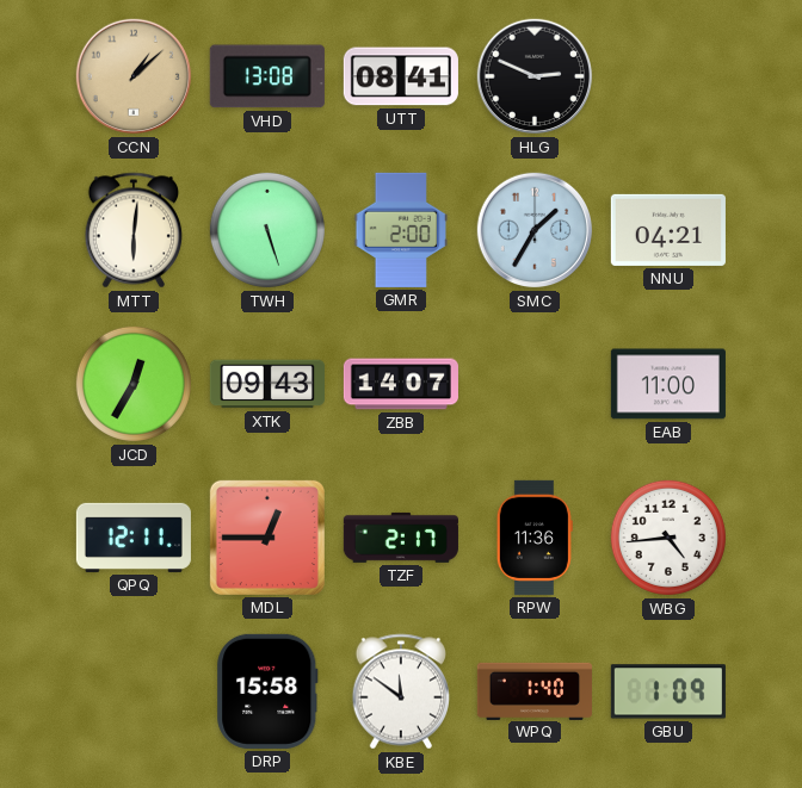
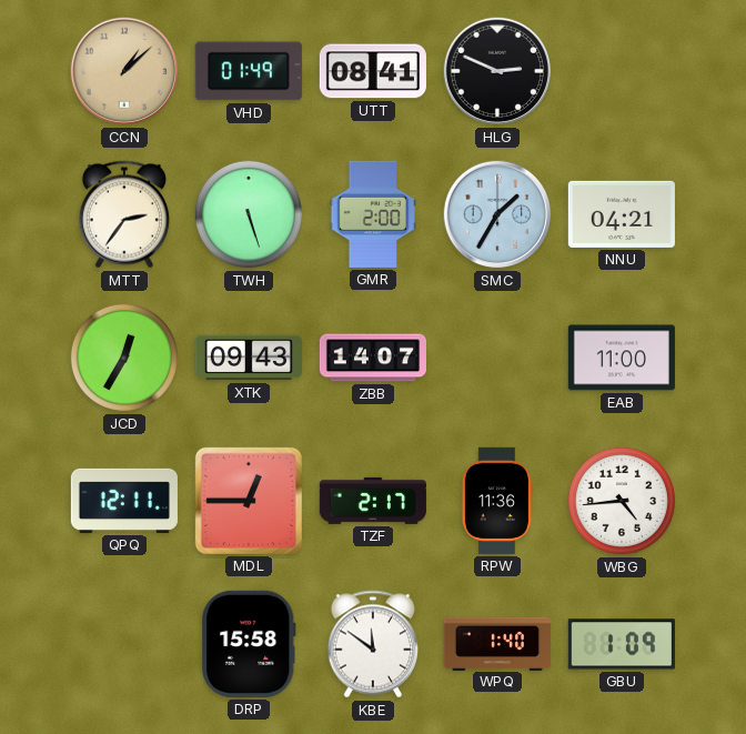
VHD: 13:08 -> 01:49
MTT: 6:01 -> 2:36
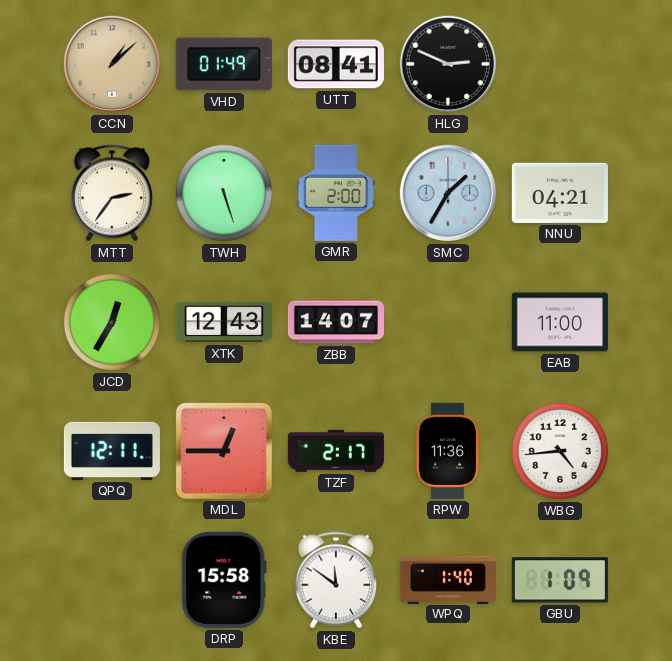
XTK: 09:43 -> 12:43
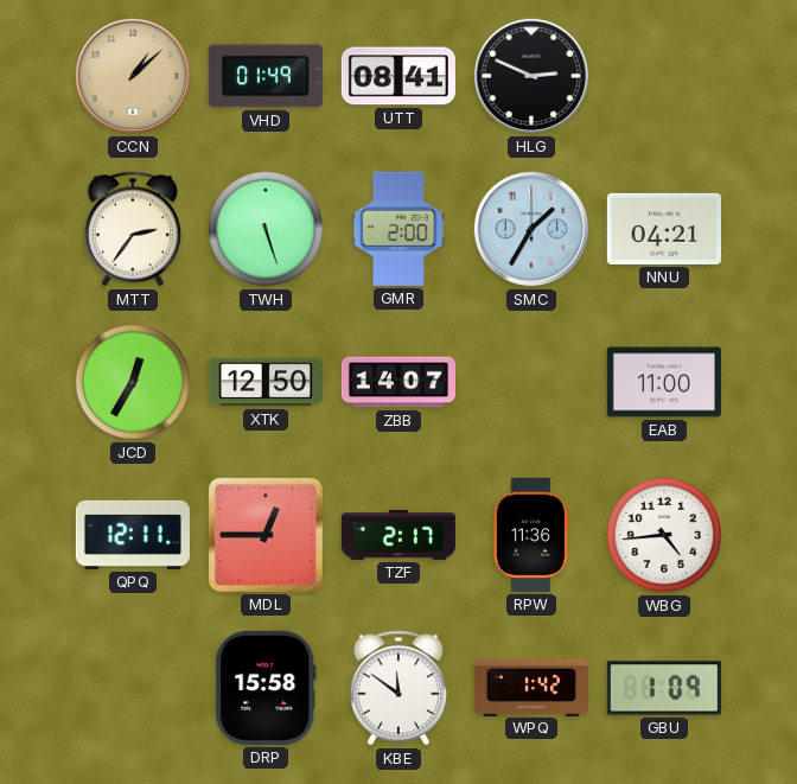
XTK: 12:43 -> 12:50
WPQ: 1:40 -> 1:42
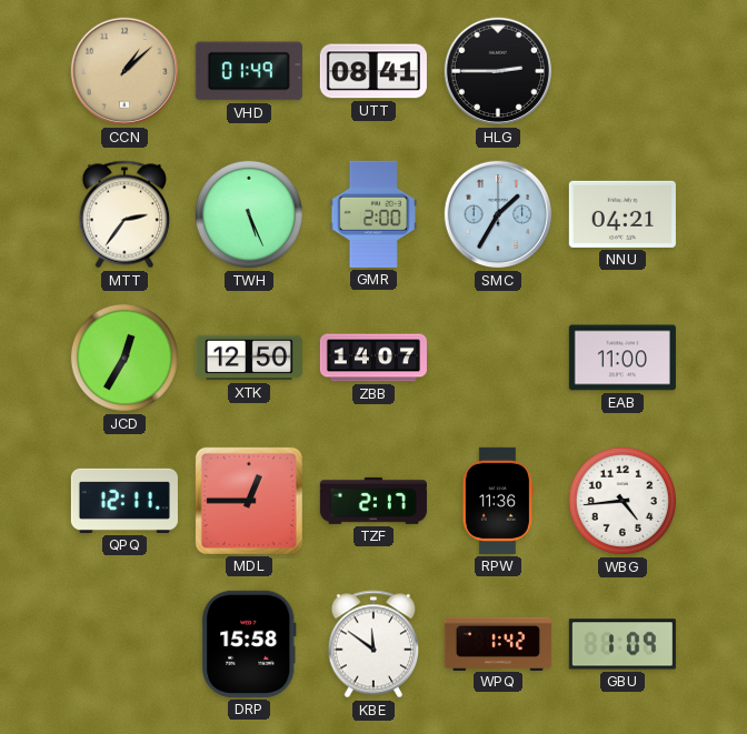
HLG: 2:49 -> 2:45
TWH: 5:27 -> 5:26
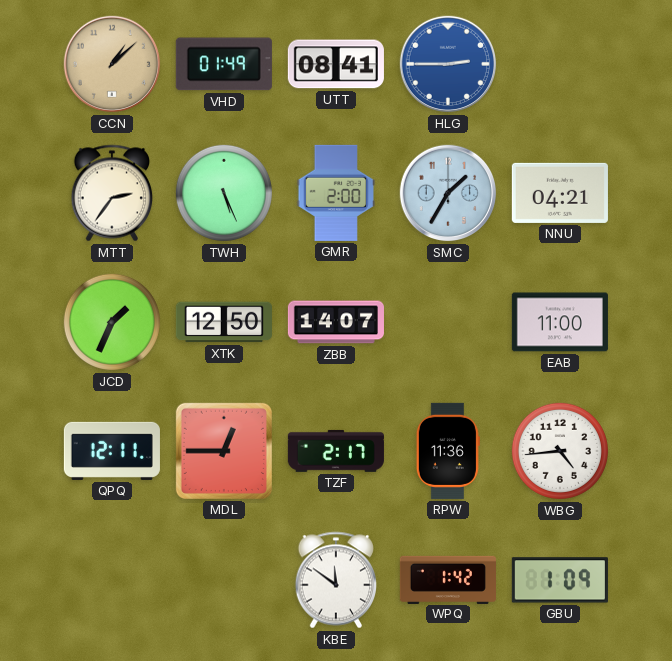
HLG dial: black -> blue
JCD: 12:35 -> 1:34
DRP: 15:58 -> none
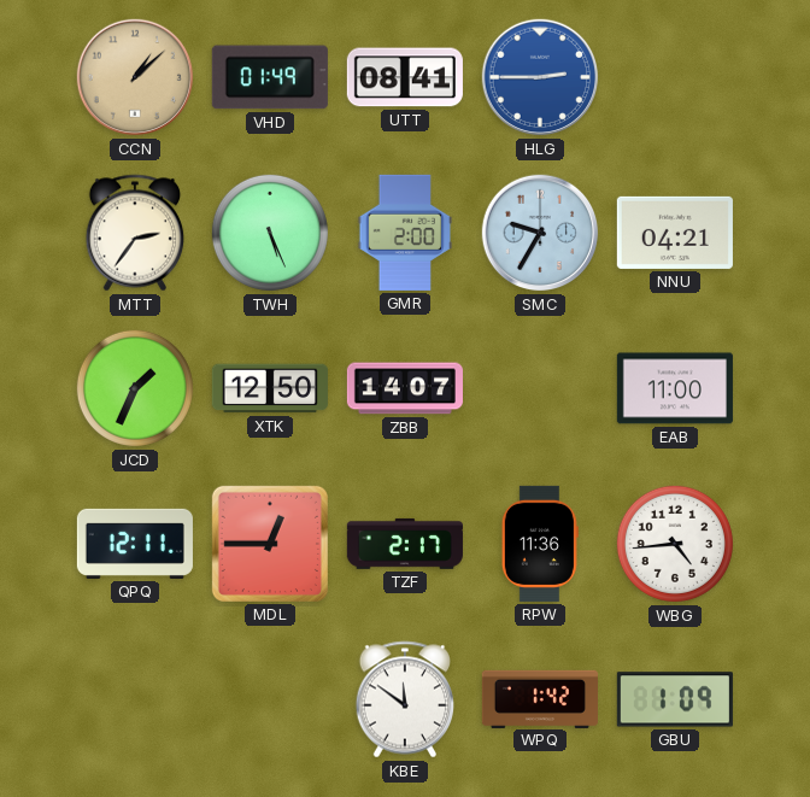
SMC: 1:35 -> 9:35
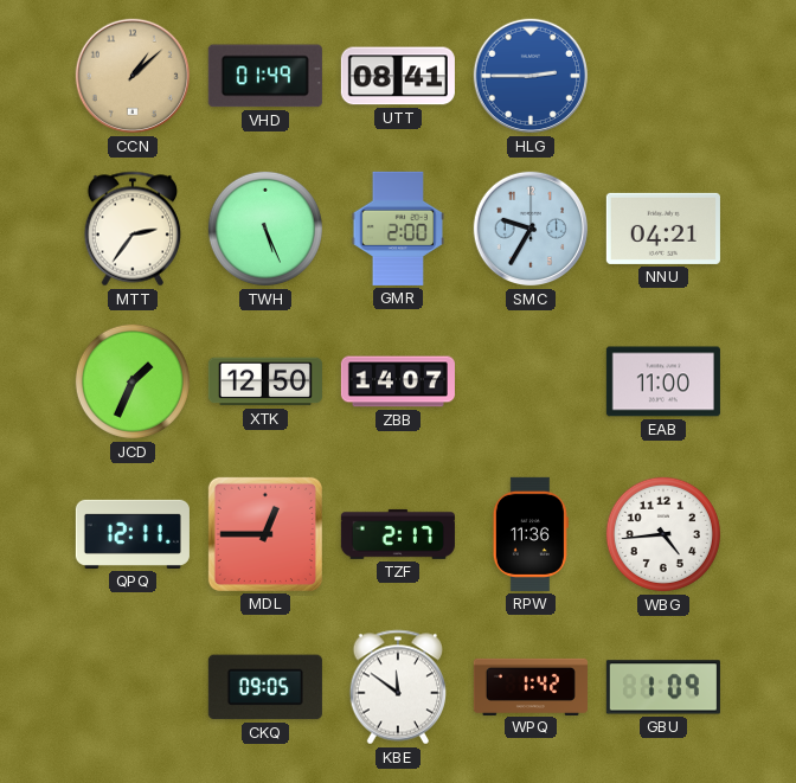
CKQ: none -> 09:05
